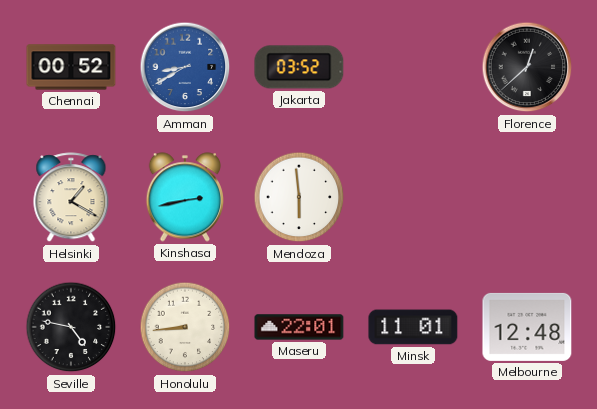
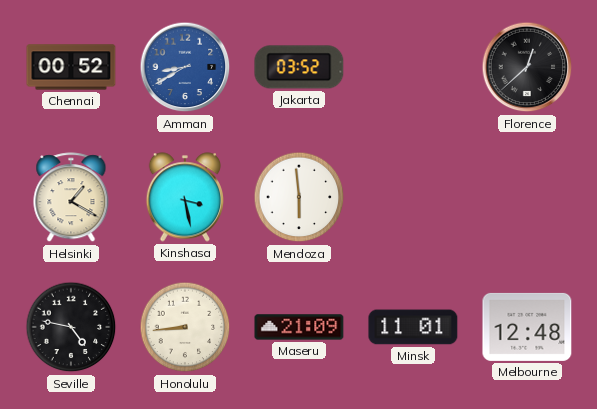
Kinshasa: 2:43 -> 3:28
Maseru: 22:01 -> 21:09
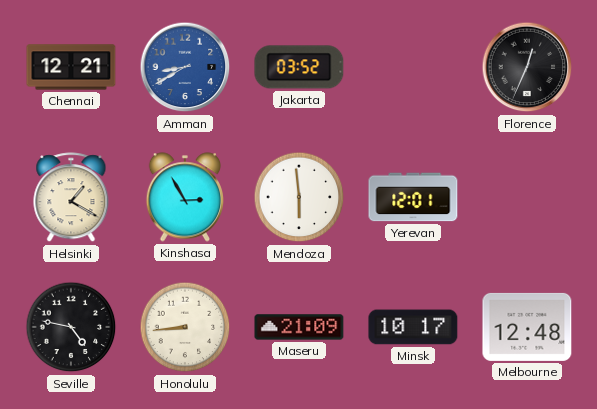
Chennai: 00:52 -> 12:21
Florence: 12:38 -> 12:34
Kinshasa: 3:28 -> 2:55
Yerevan: none -> 12:01
Minsk: 11:01 -> 10:17
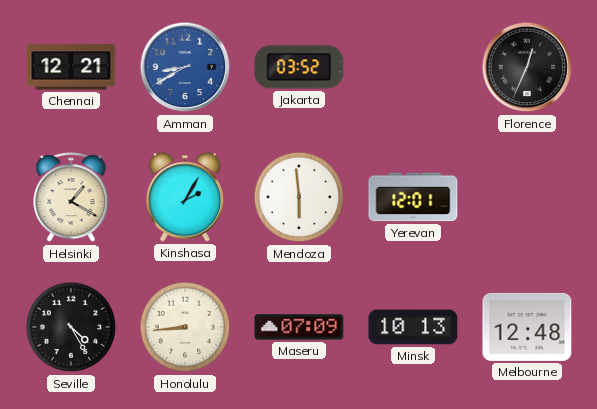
Kinshasa: 2:55 -> 2:05
Seville: 4:47 -> 4:25
Maseru: 21:09 -> 07:09
Minsk: 10:17 -> 10:13
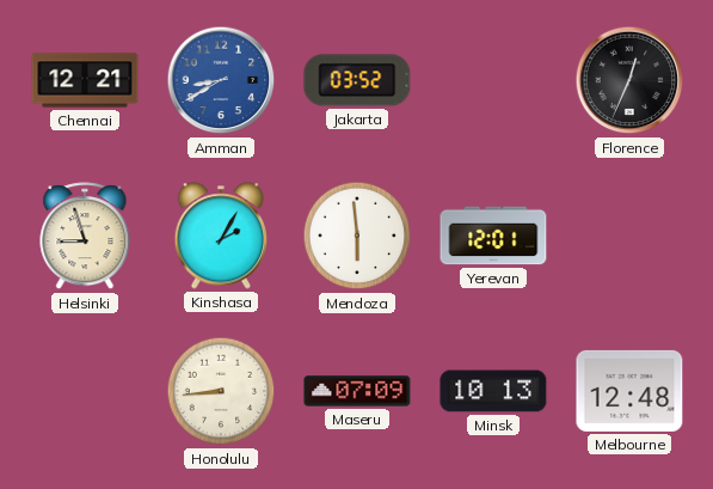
Helsinki: 1:20 -> 8:57
Seville: 4:25 -> none
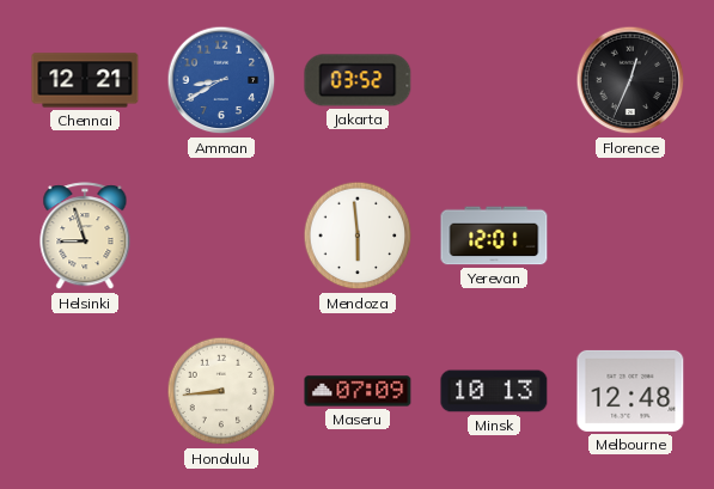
Kinshasa: 2:05 -> none
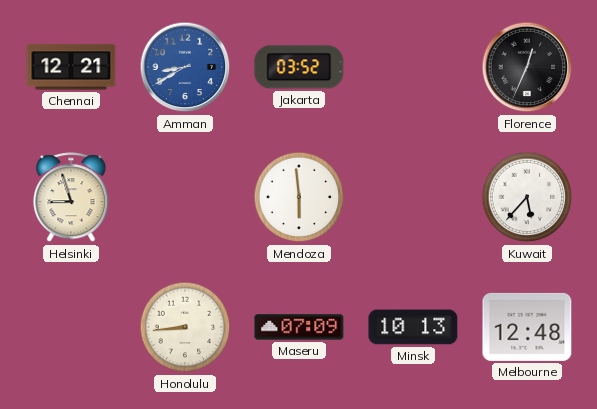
Yerevan: 12:01 -> none
Kuwait: none -> 5:37
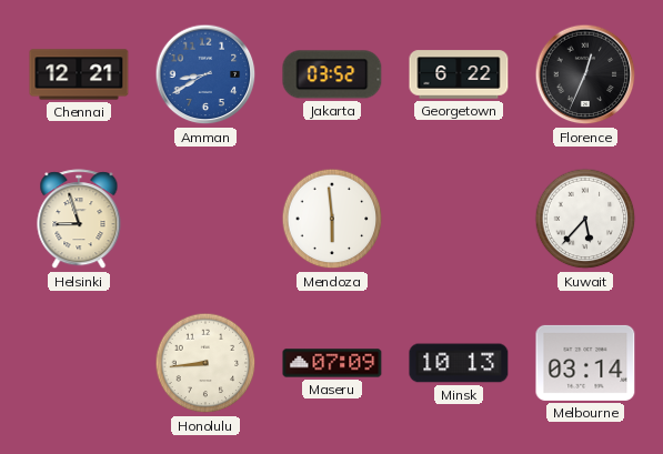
Georgetown: none -> 6:22
Melbourne: 12:48 -> 03:14
